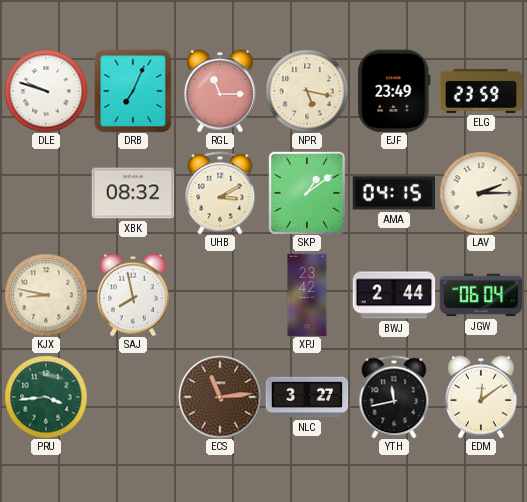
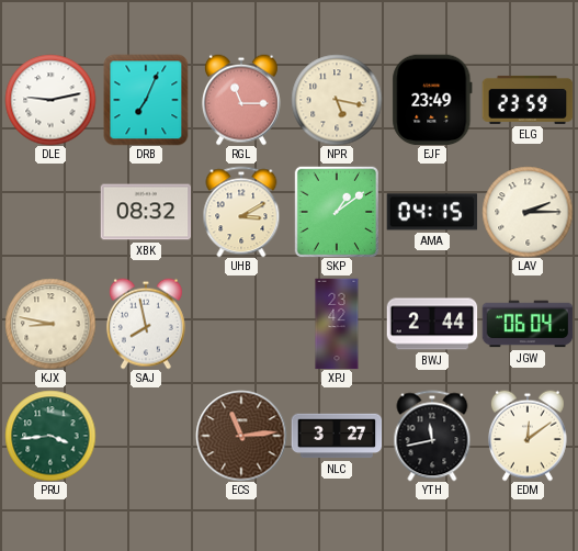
DLE: 9:48 -> 9:13
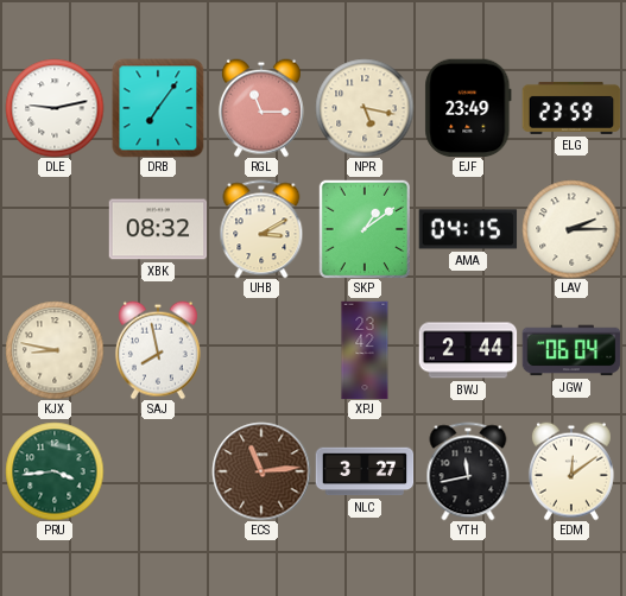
DRB: 7:04 -> 7:06
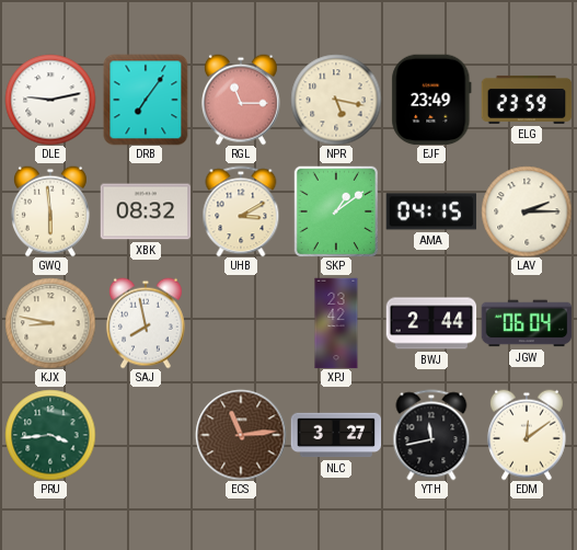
GWQ: none -> 5:59
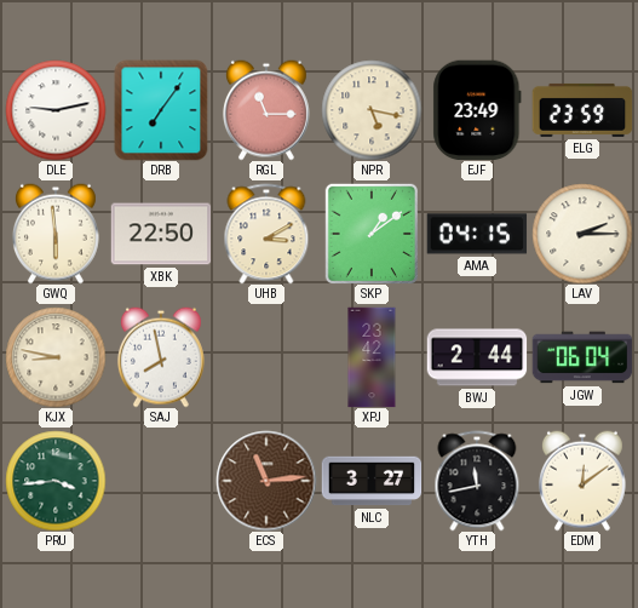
XBK: 08:32 -> 22:50
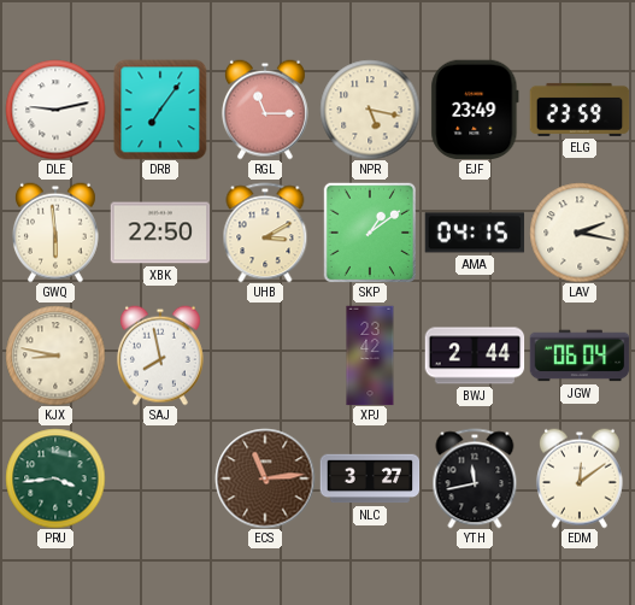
LAV: 2:15 -> 2:17
